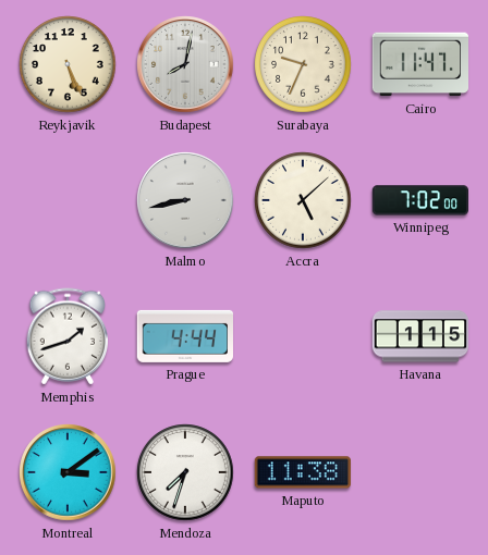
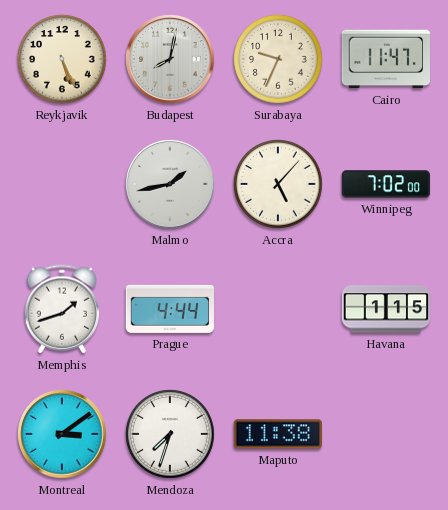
Malmo: 8:43 -> 1:43
Accra: 5:08 -> 5:07
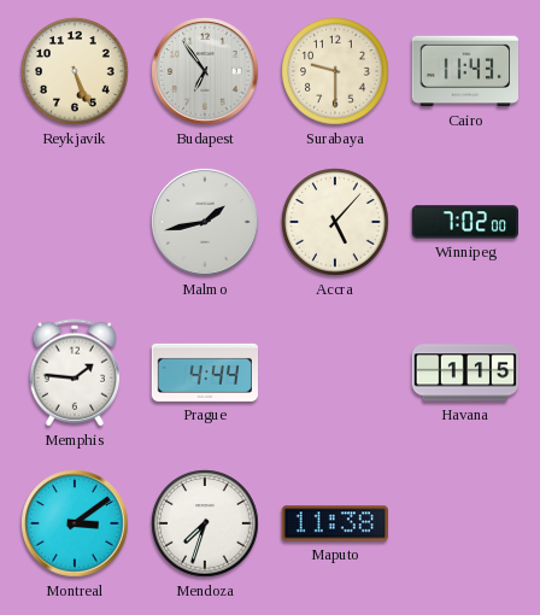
Budapest: 8:02 -> 6:54
Surabaya: 9:34 -> 9:30
Cairo: 11:47 -> 11:43
Memphis: 1:42 -> 1:46
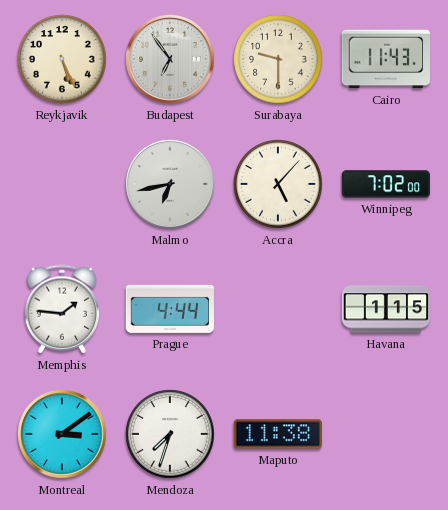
Malmo: 1:43 -> 6:43
